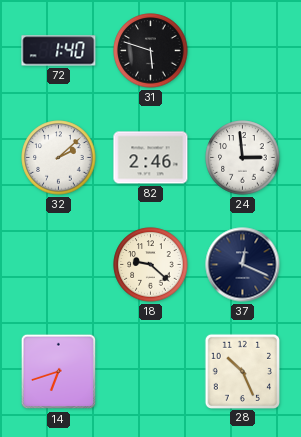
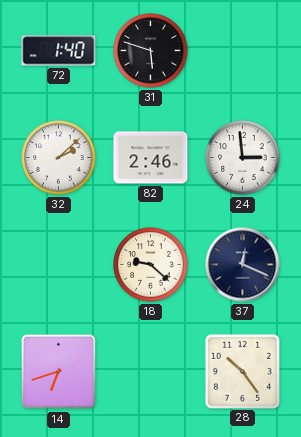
28: 10:26 -> 10:24
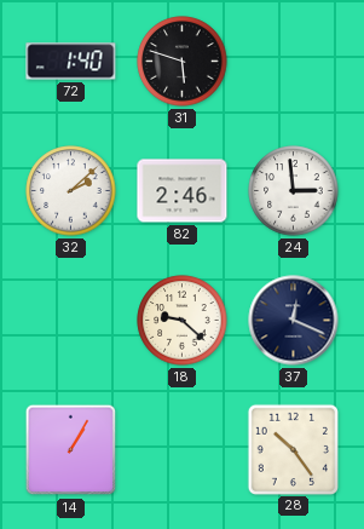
14: 6:42 -> 1:05
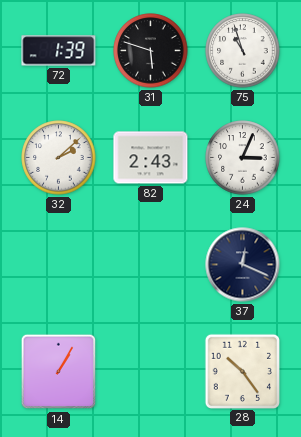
72: 1:40 -> 1:39
75: none -> 10:57
82: 2:46 -> 2:43
24: 2:59 -> 3:04
18: 9:22 -> none
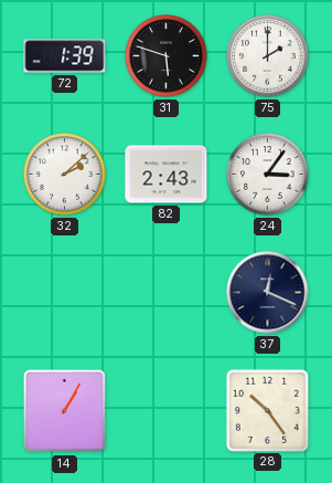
75: 10:57 -> 2:00
24: 3:04 -> 3:06
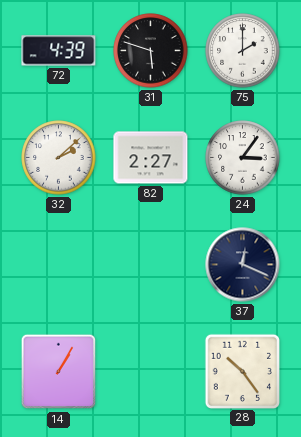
72: 1:39 -> 4:39
82: 2:43 -> 2:27
